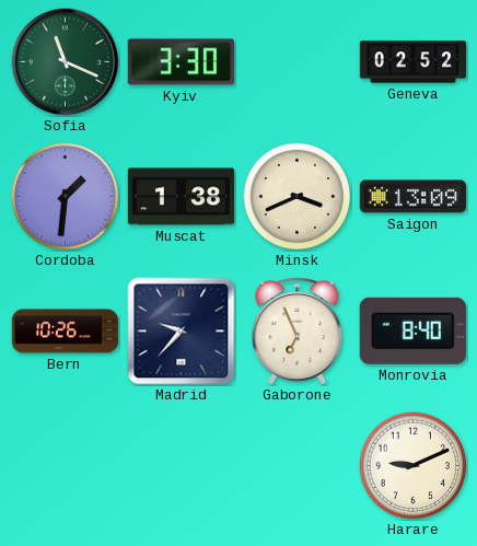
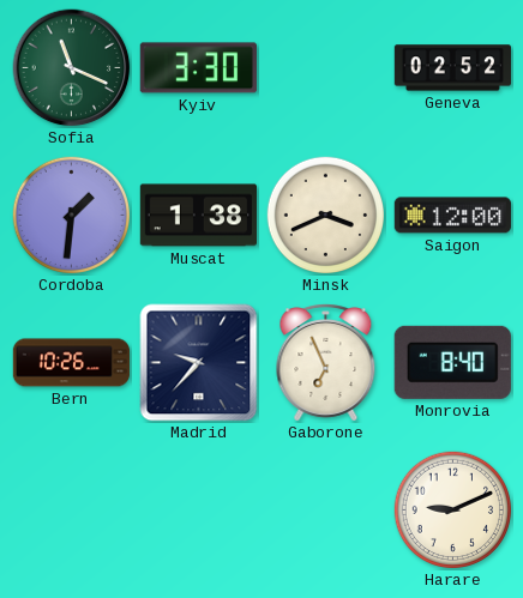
Saigon: 13:09 -> 12:00
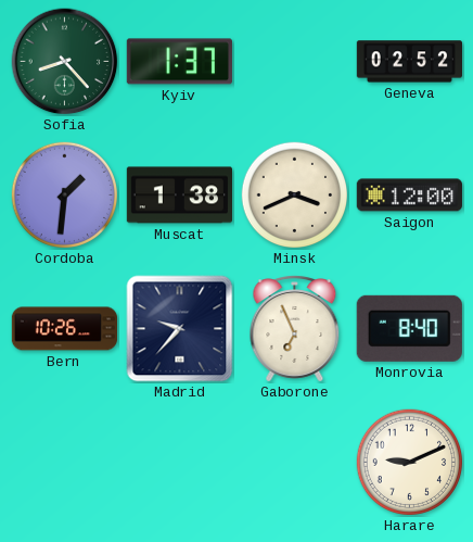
Sofia: 11:19 -> 8:23
Kyiv: 3:30 -> 1:37
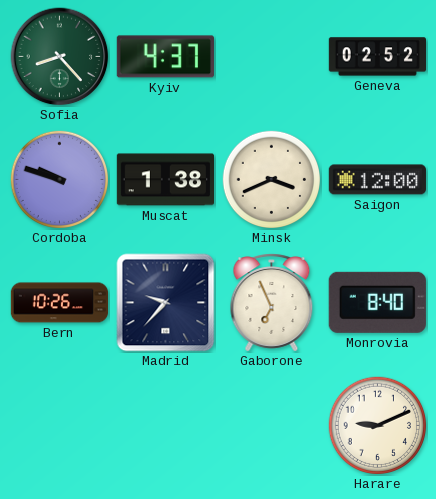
Kyiv: 1:37 -> 4:37
Cordoba: 1:31 -> 9:48
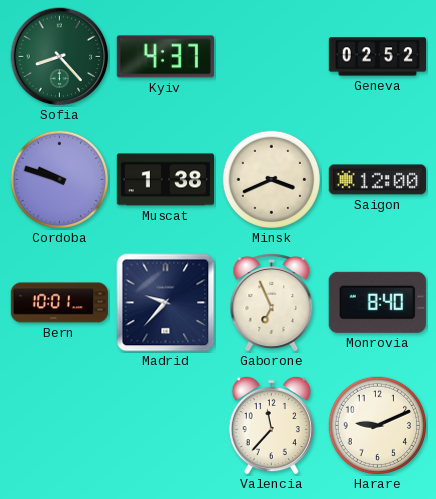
Bern: 10:26 -> 10:01
Valencia: none -> 11:37
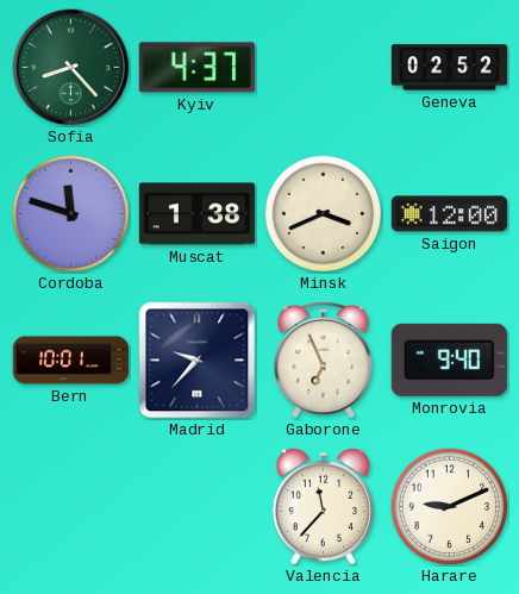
Cordoba: 9:48 -> 11:48
Monrovia: 8:40 -> 9:40
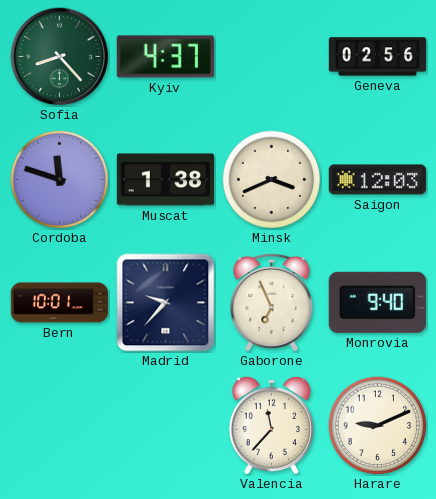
Geneva: 02:52 -> 02:56
Saigon: 12:00 -> 12:03
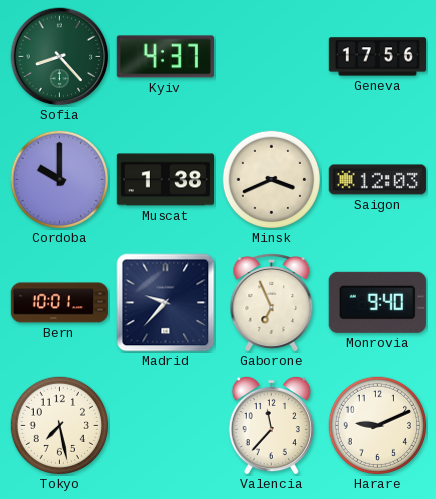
Geneva: 02:56 -> 17:56
Cordoba: 11:48 -> 10:00
Tokyo: none -> 7:28
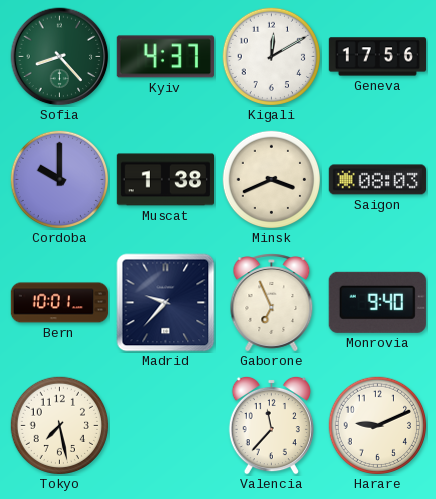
Kigali: none -> 12:10
Saigon: 12:03 -> 08:03
